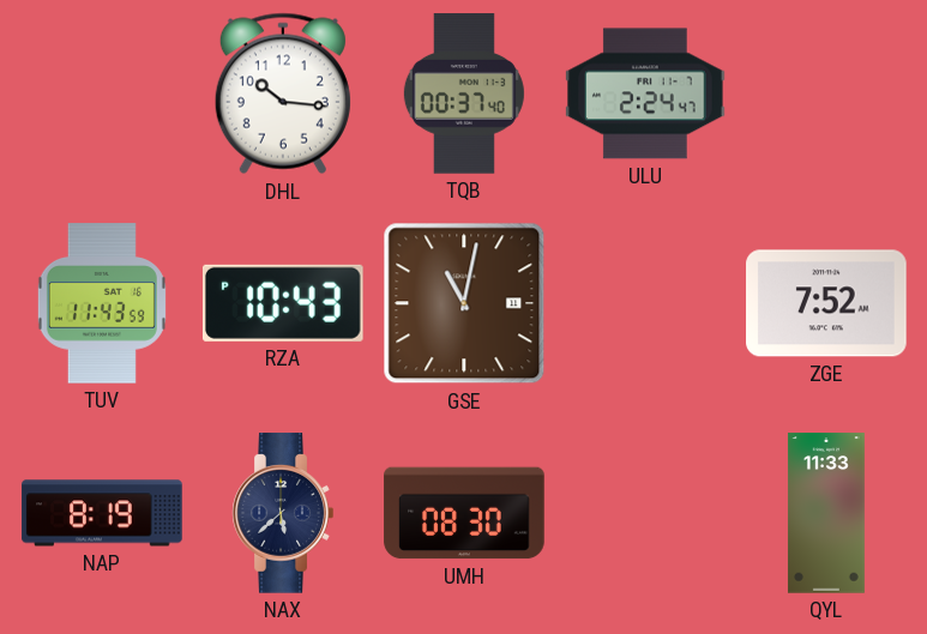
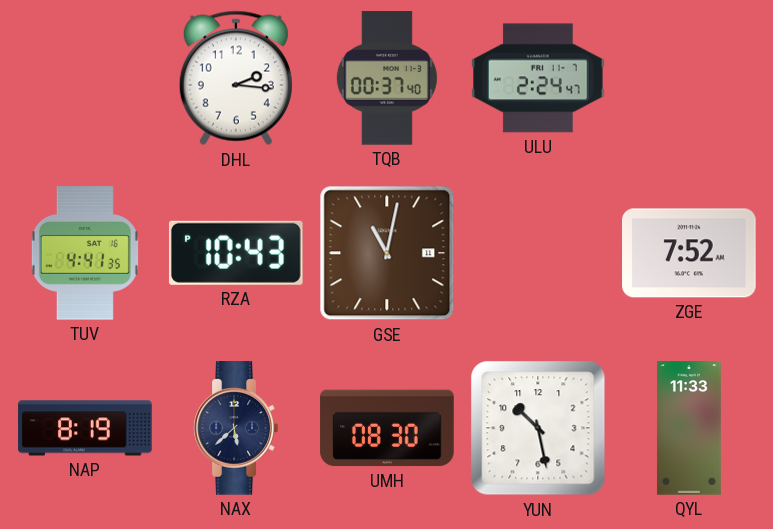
DHL: 10:16 -> 2:16
TUV: 11:43 -> 4:41
YUN: none -> 10:28
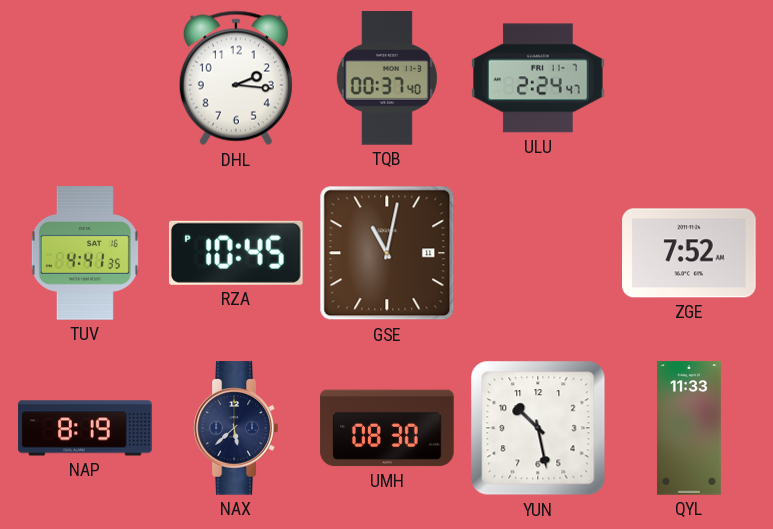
RZA: 10:43 -> 10:45
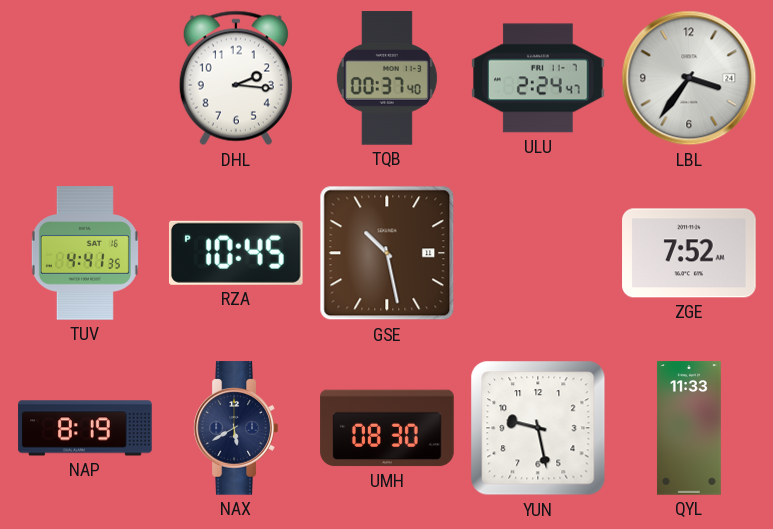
LBL: none -> 3:36
GSE: 11:02 -> 10:28
NAX: 5:38 -> 5:40
YUN: 10:28 -> 9:28
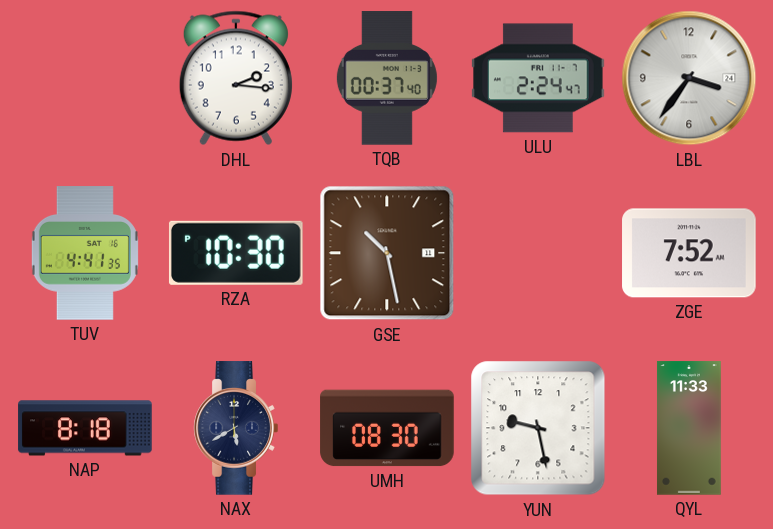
RZA: 10:45 -> 10:30
NAP: 8:19 -> 8:18
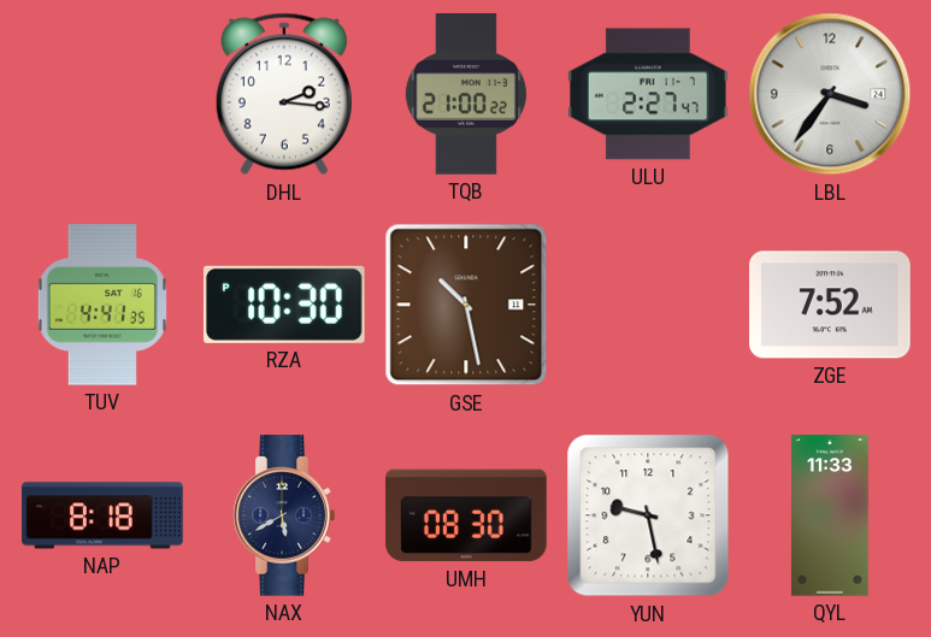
TQB: 00:37 -> 21:00
ULU: 2:24 -> 2:27
